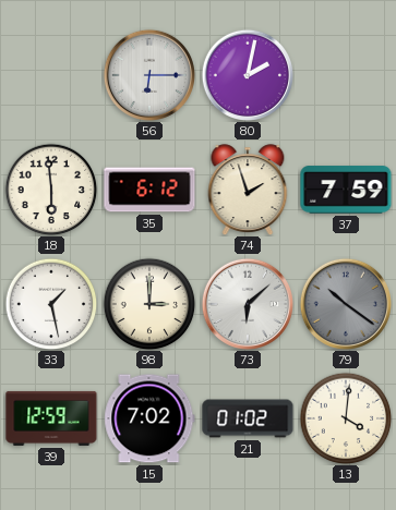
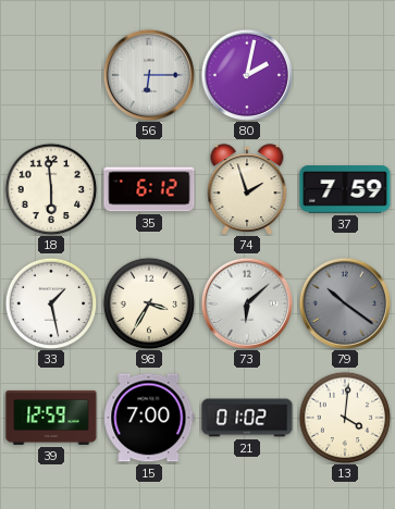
98: 3:00 -> 3:35
15: 7:02 -> 7:00
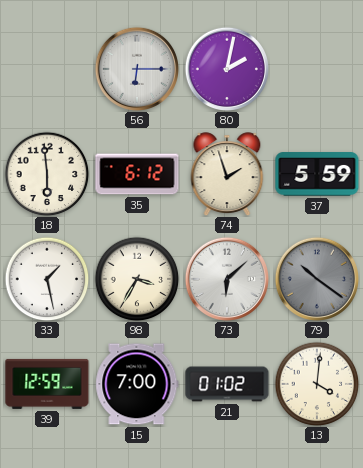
37: 7:59 -> 5:59
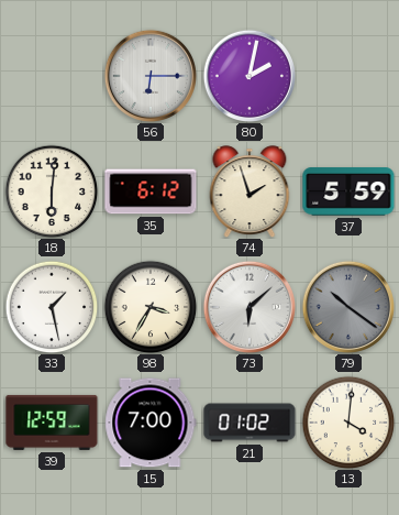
18: 5:59 -> 6:01
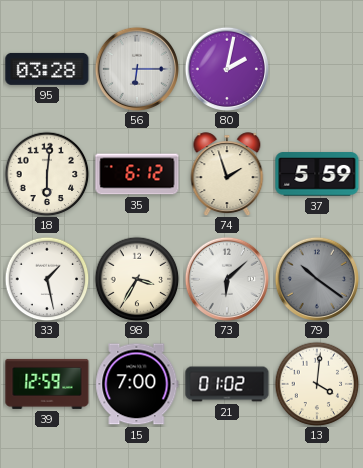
95: none -> 03:28
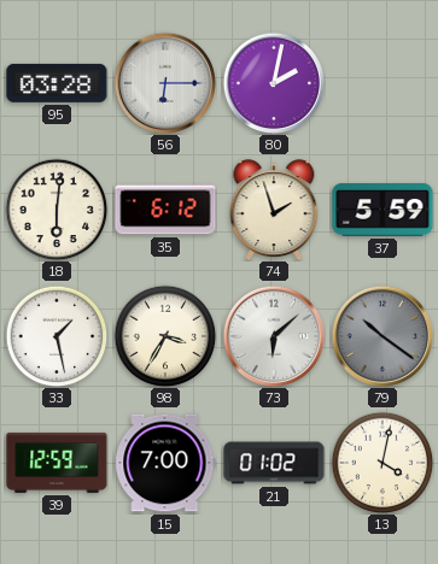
13: 4:01 -> 4:02
